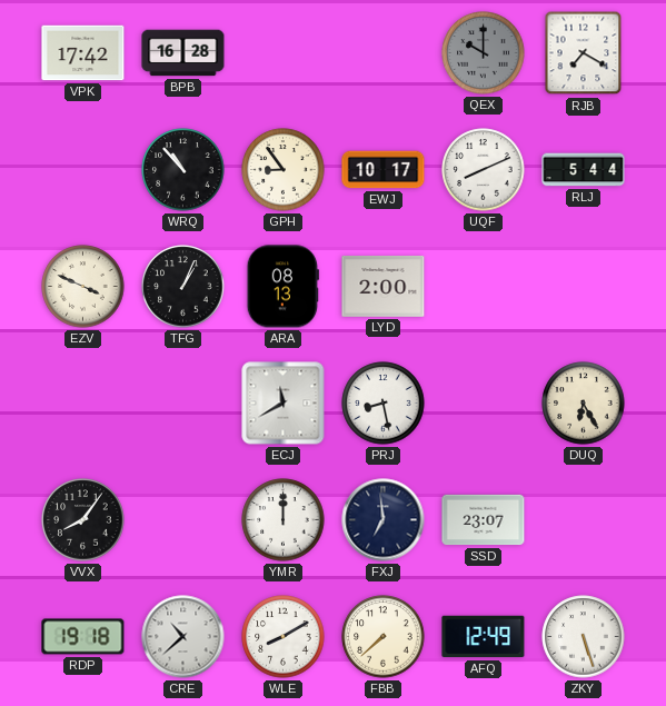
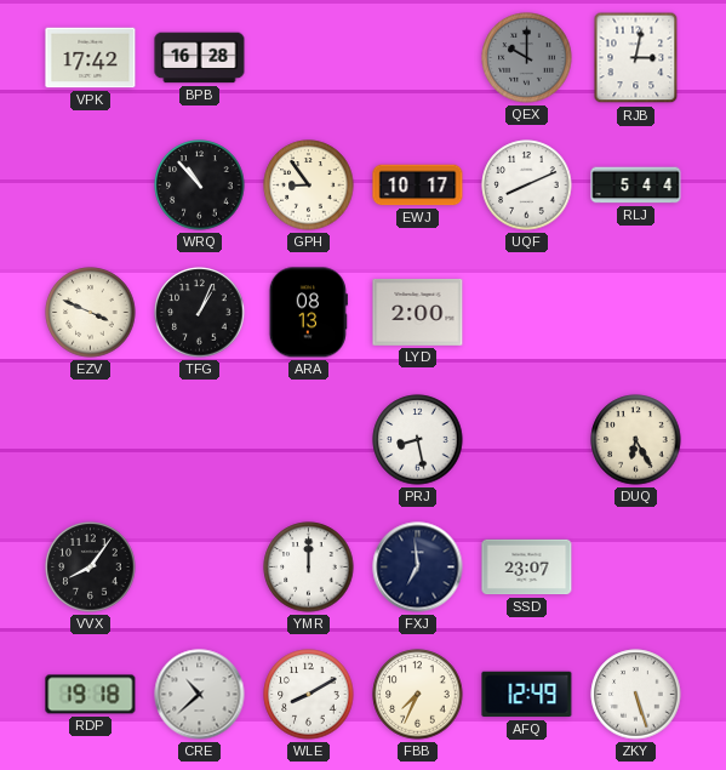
RJB: 7:20 -> 3:02
ECJ: 11:40 -> none
FBB: 7:38 -> 7:34
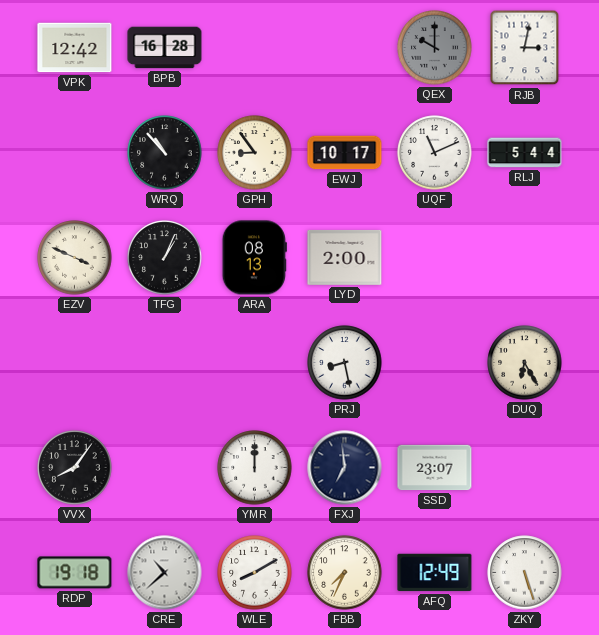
VPK: 17:42 -> 12:42
UQF: 8:11 -> 11:11
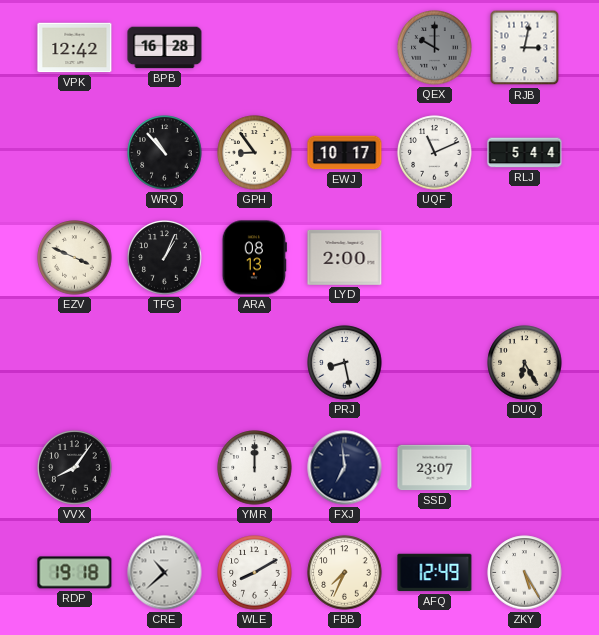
ZKY: 5:27 -> 5:25
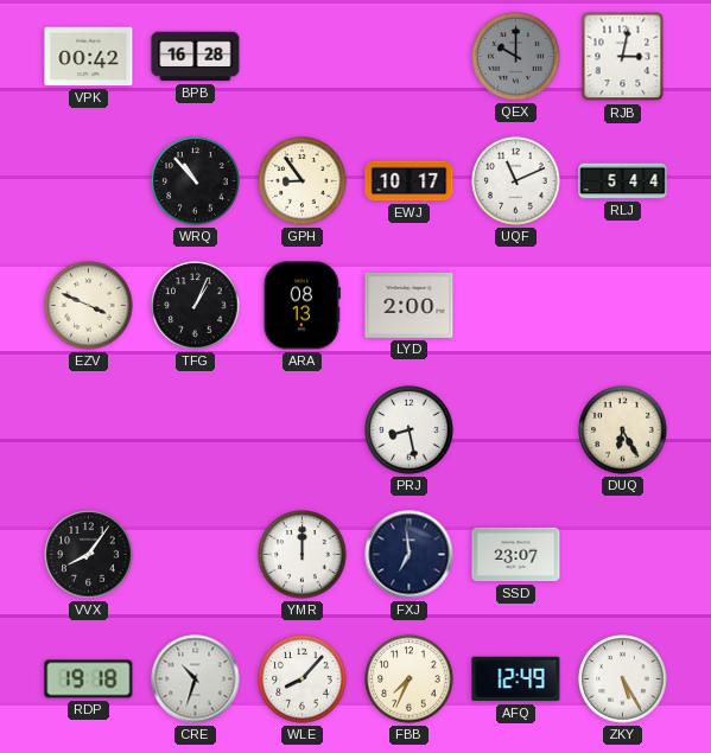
VPK: 12:42 -> 00:42
CRE: 10:38 -> 10:33
WLE: 8:10 -> 8:07
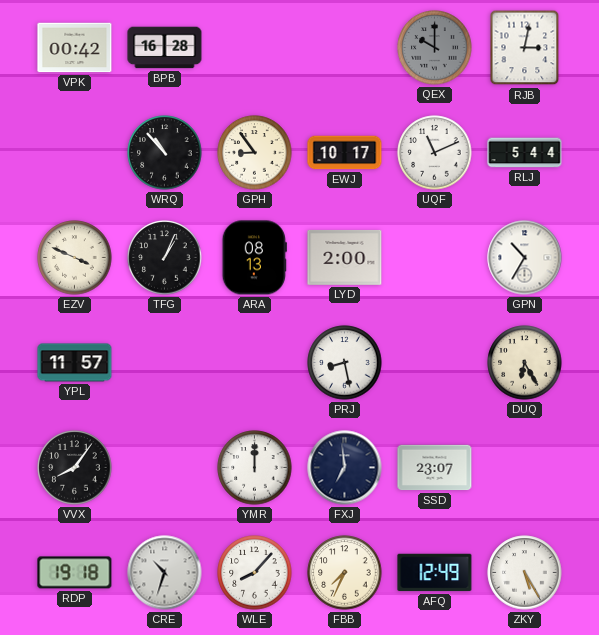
GPN: none -> 10:35
YPL: none -> 11:57
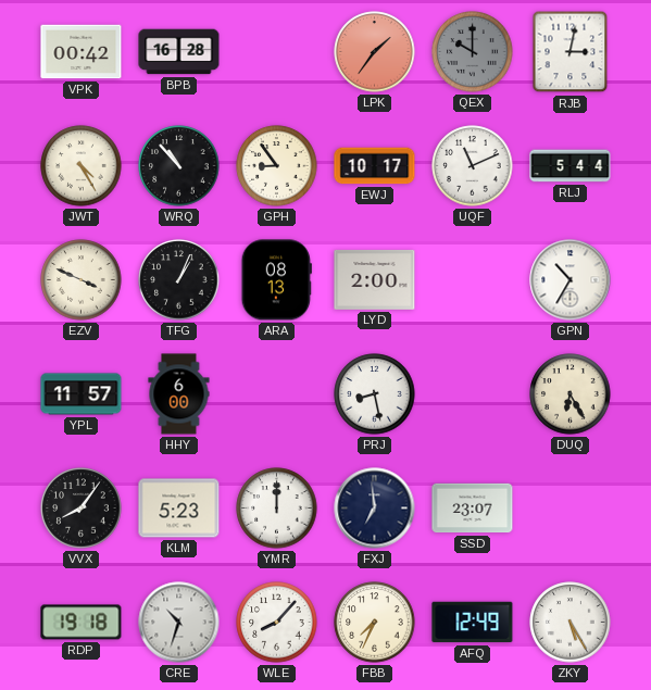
LPK: none -> 1:36
JWT: none -> 4:25
HHY: none -> 6:00
KLM: none -> 5:23
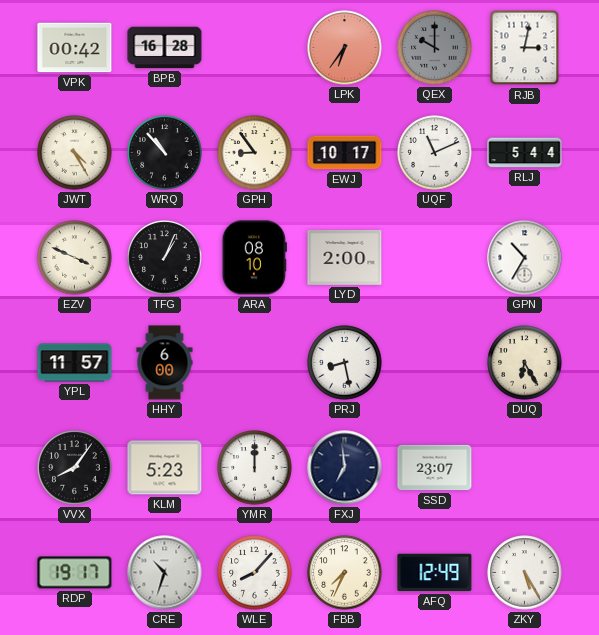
LPK: 1:36 -> 6:36
ARA: 08:13 -> 08:10
RDP: 19:18 -> 19:17
